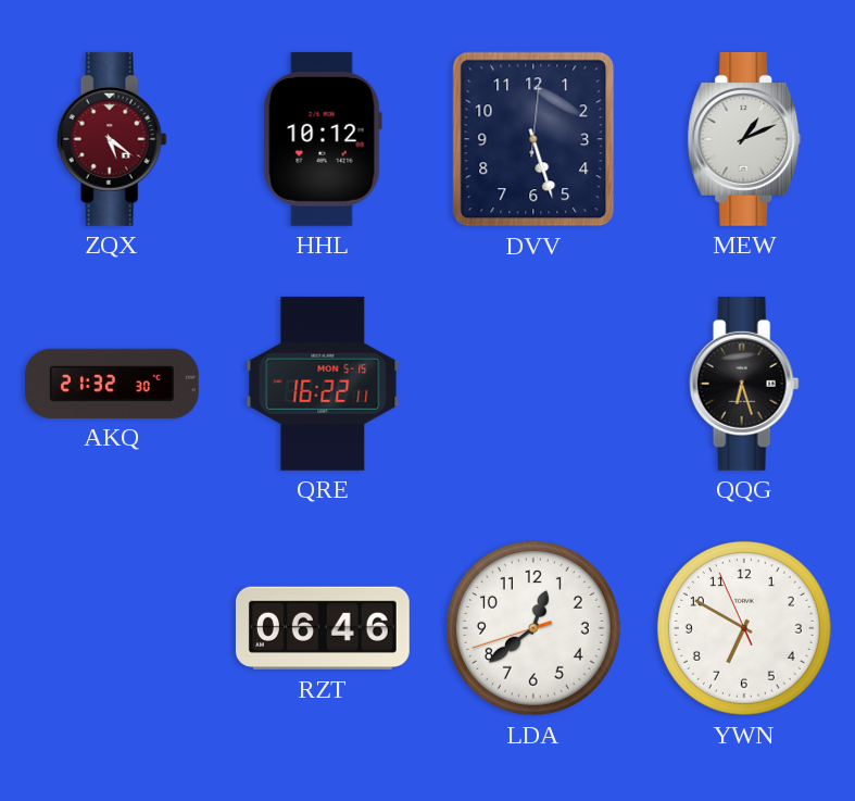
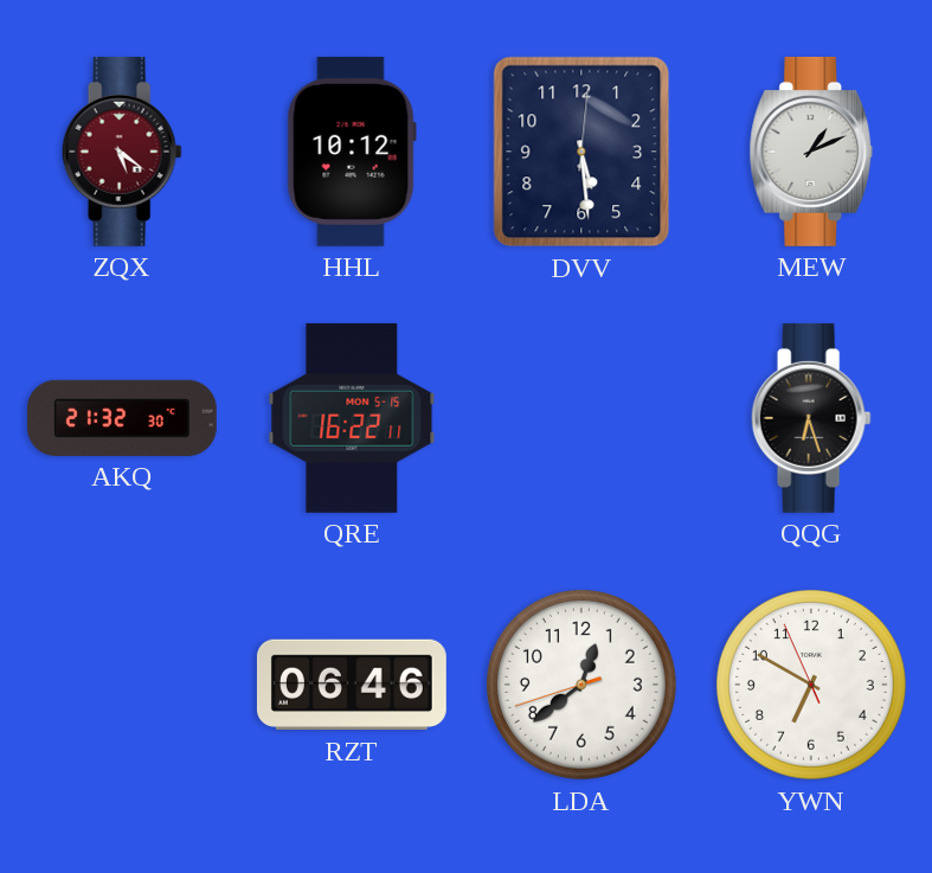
DVV: 5:27 -> 5:29
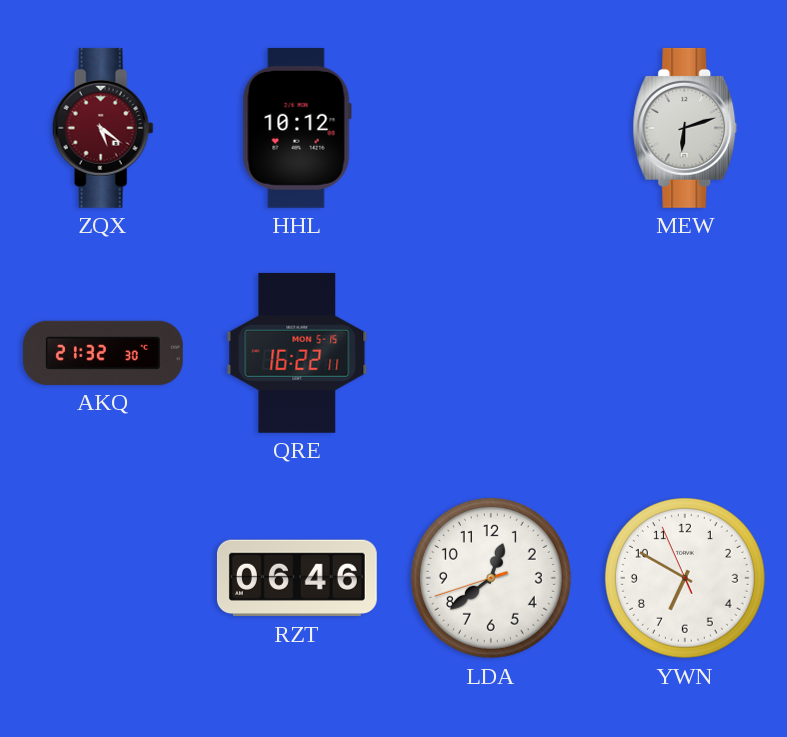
DVV: 5:29 -> none
MEW: 1:11 -> 6:12
QQG: 6:27 -> none
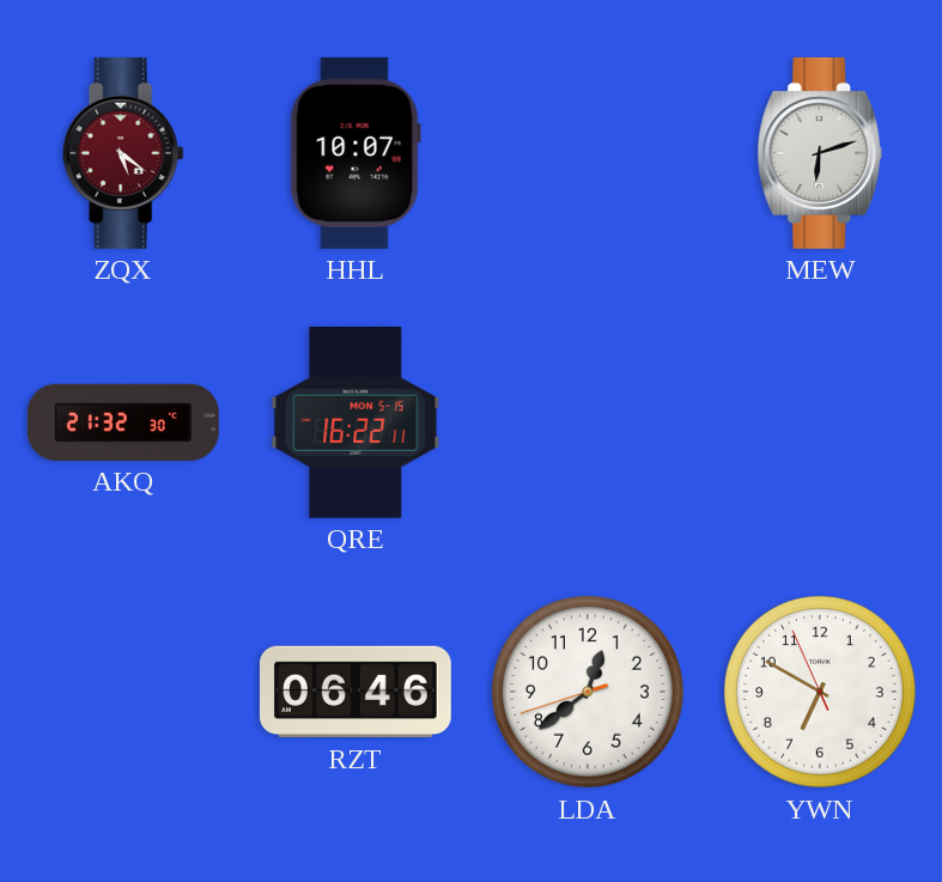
HHL: 10:12 -> 10:07
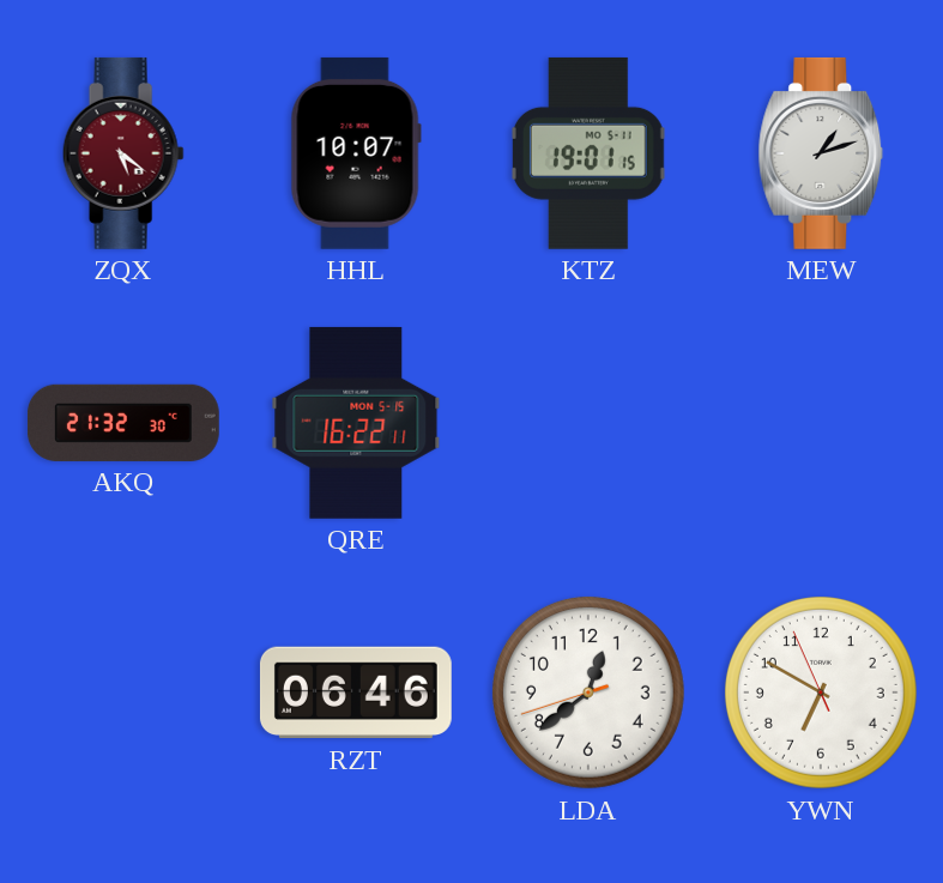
KTZ: none -> 19:01
MEW: 6:12 -> 1:12
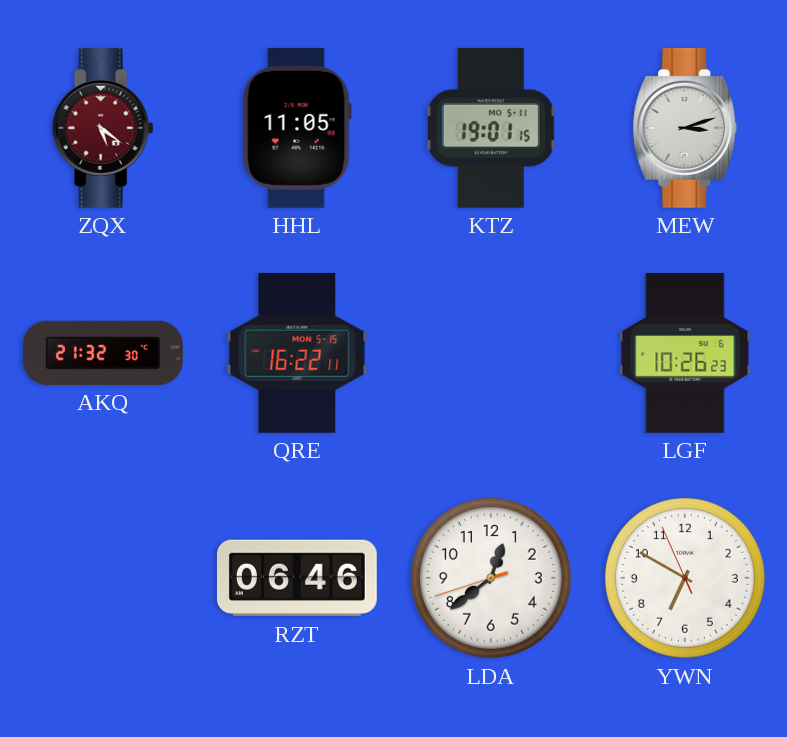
HHL: 10:07 -> 11:05
MEW: 1:12 -> 3:12
LGF: none -> 10:26
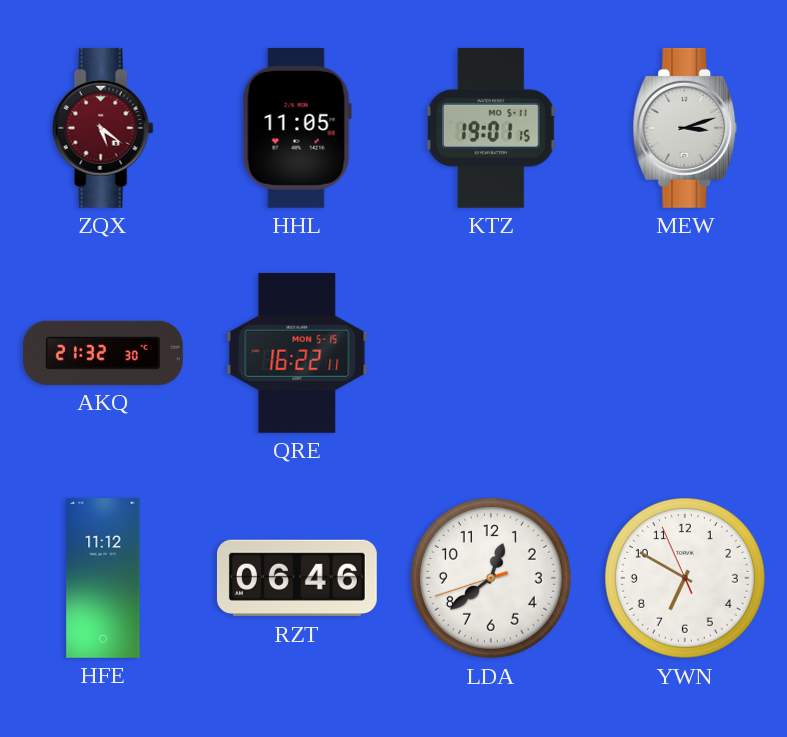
LGF: 10:26 -> none
HFE: none -> 11:12
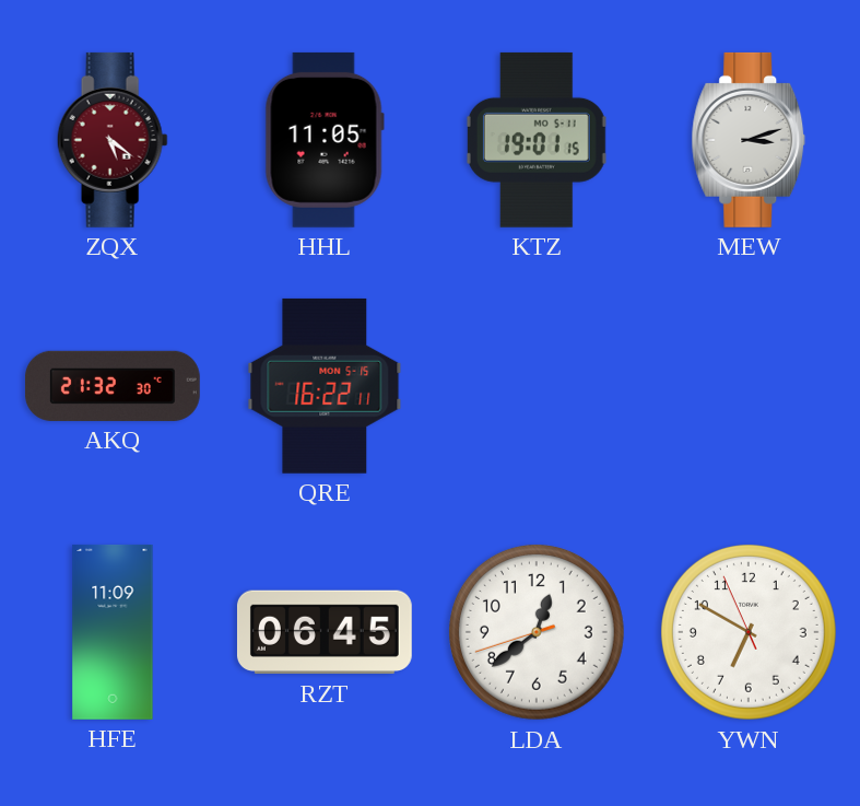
HFE: 11:12 -> 11:09
RZT: 06:46 -> 06:45
